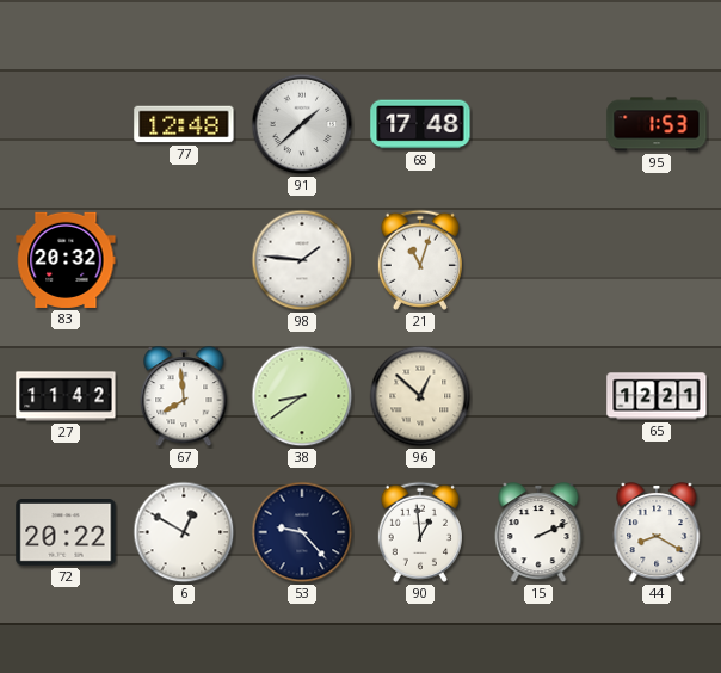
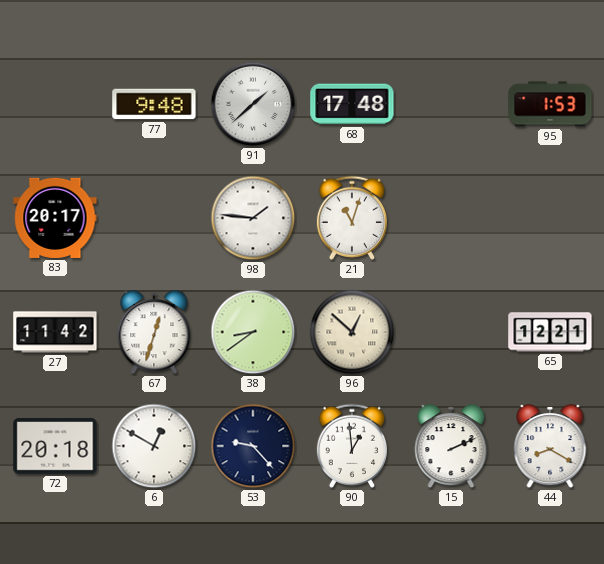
77: 12:48 -> 9:48
83: 20:32 -> 20:17
67: 7:59 -> 12:33
72: 20:22 -> 20:18
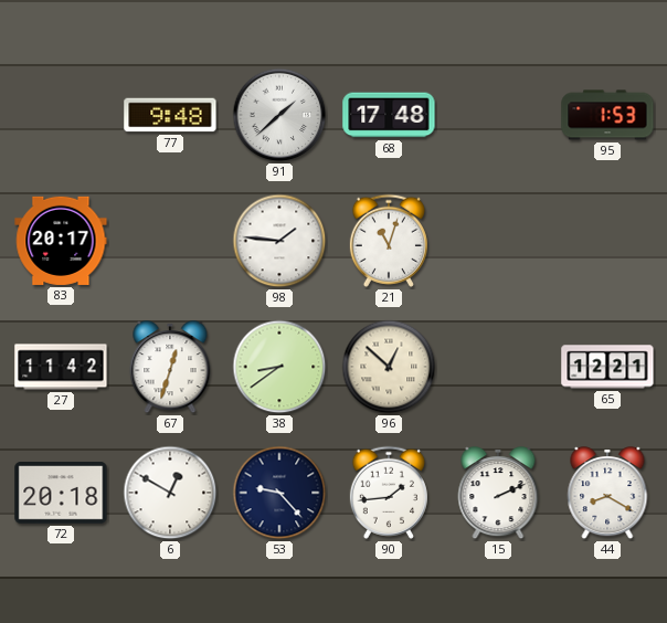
90: 12:59 -> 1:44
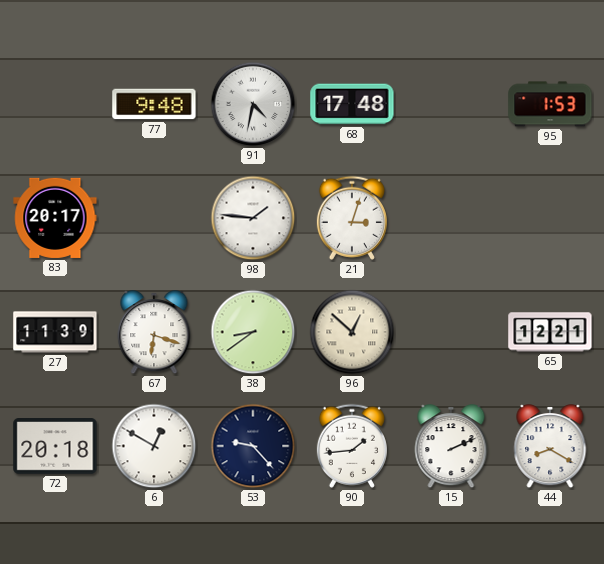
91: 1:38 -> 4:32
21: 11:03 -> 3:03
27: 11:42 -> 11:39
67: 12:33 -> 6:18
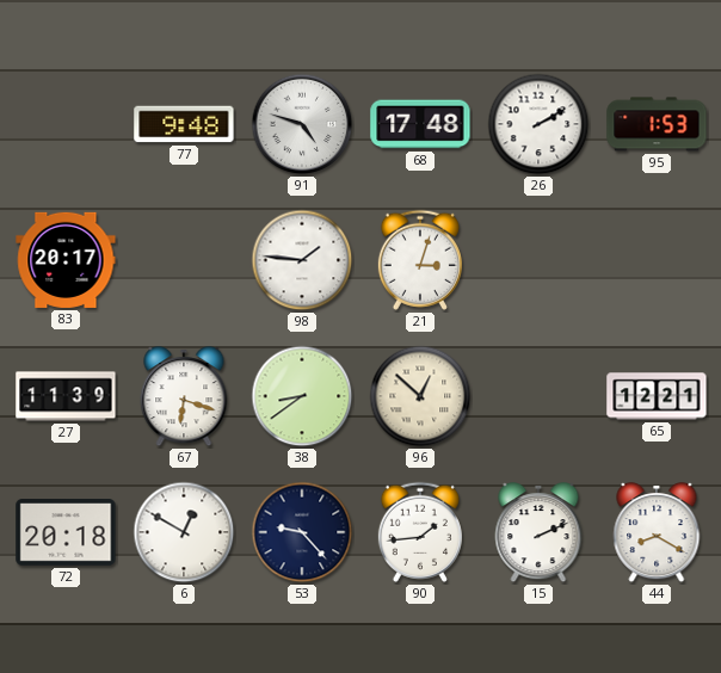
91: 4:32 -> 4:48
26: none -> 2:10
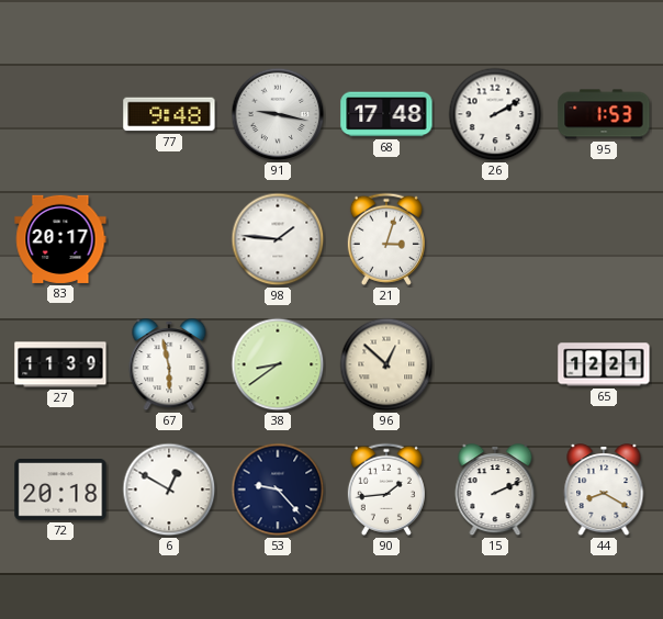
91: 4:48 -> 9:17
67: 6:18 -> 5:58
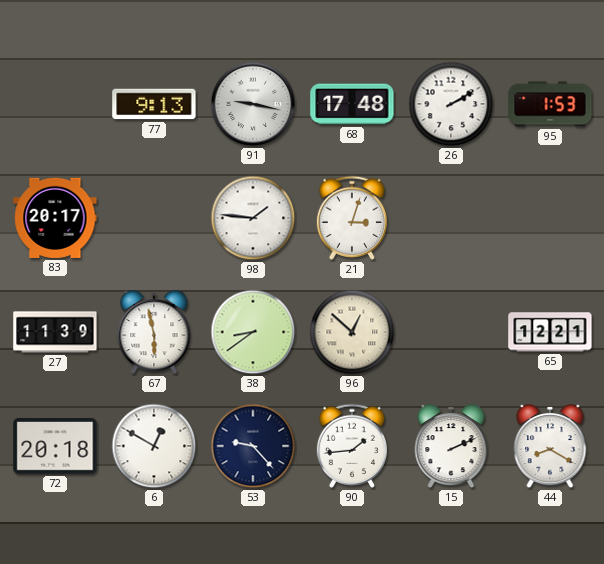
77: 9:48 -> 9:13
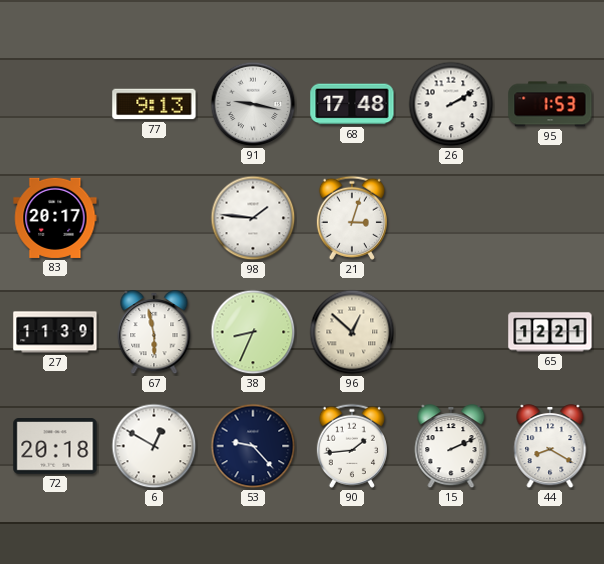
38: 8:39 -> 8:34
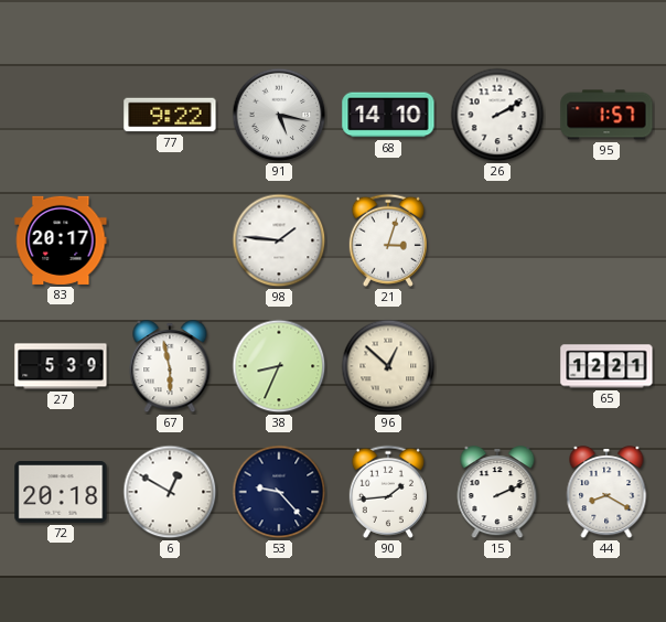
77: 9:13 -> 9:22
91: 9:17 -> 5:17
68: 17:48 -> 14:10
95: 1:53 -> 1:57
27: 11:39 -> 5:39
